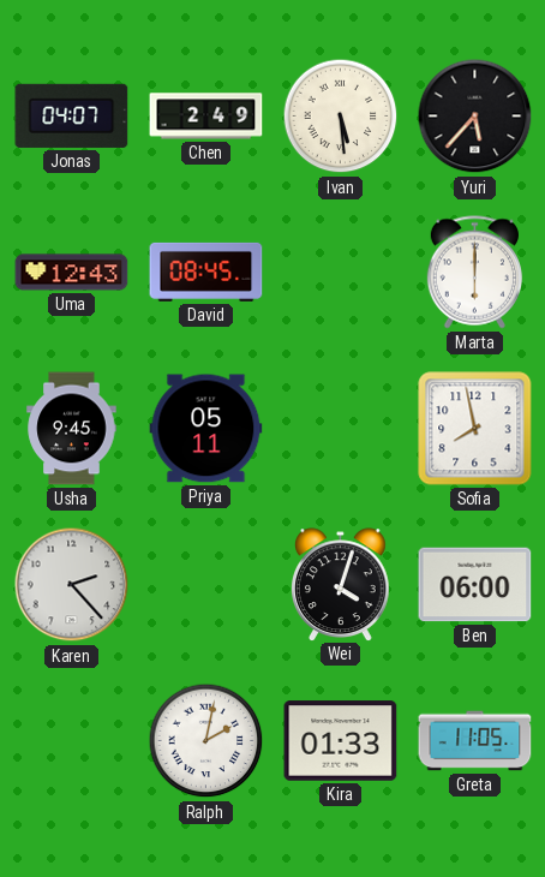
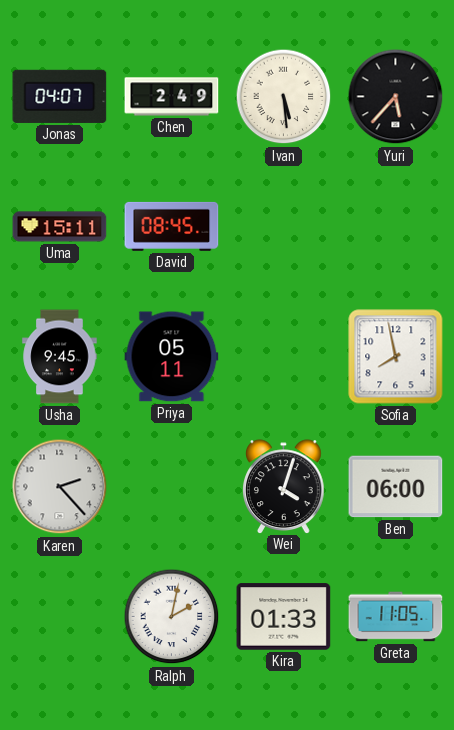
Uma: 12:43 -> 15:11
Marta: 6:00 -> none
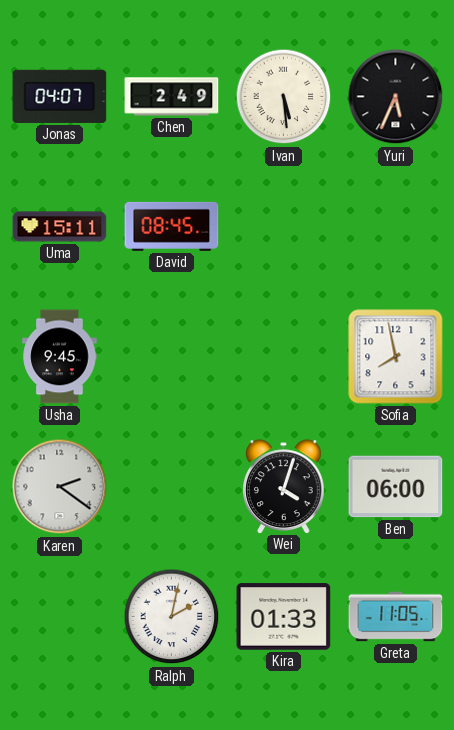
Yuri: 5:37 -> 5:34
Priya: 05:11 -> none
Karen: 2:23 -> 2:21
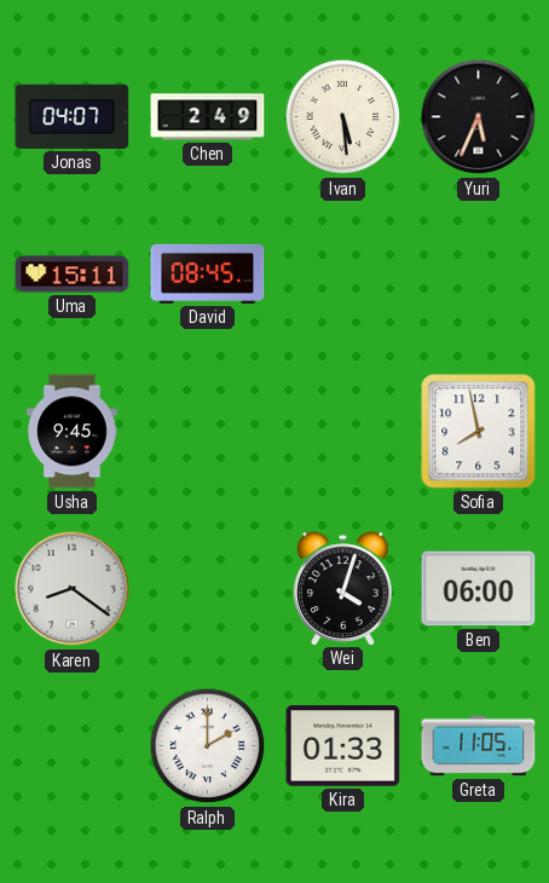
Karen: 2:21 -> 8:21
Ralph: 2:02 -> 2:00
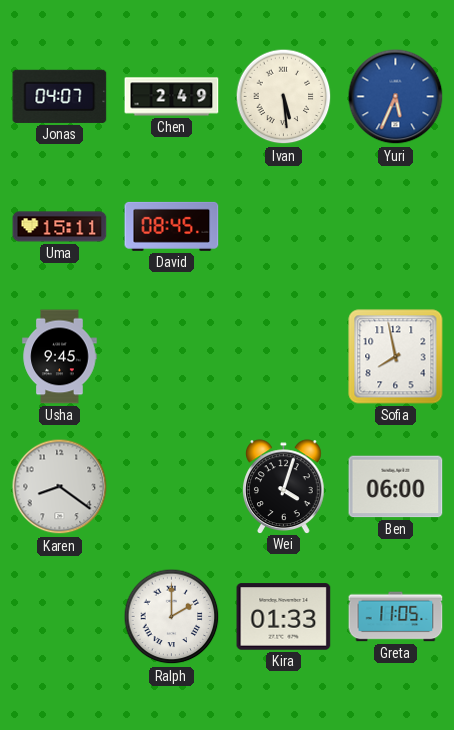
Yuri dial: black -> blue
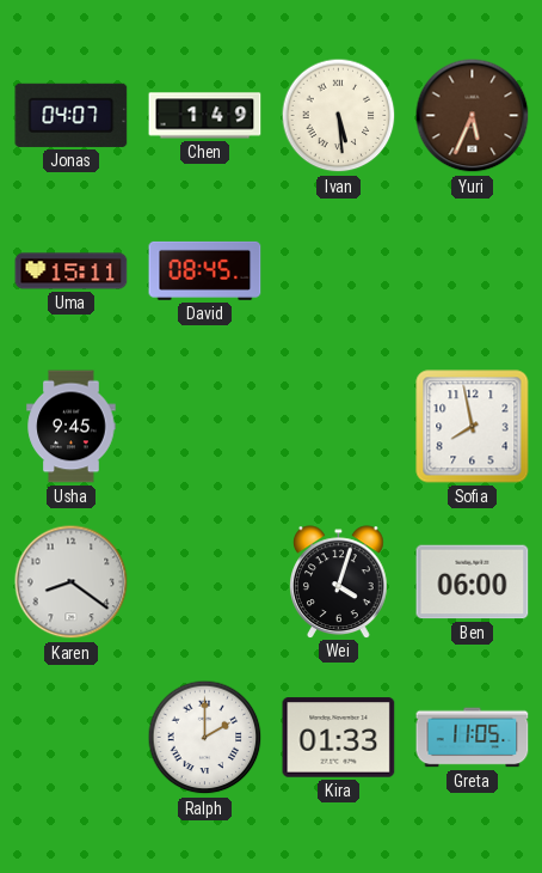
Chen: 2:49 -> 1:49
Yuri dial: blue -> brown
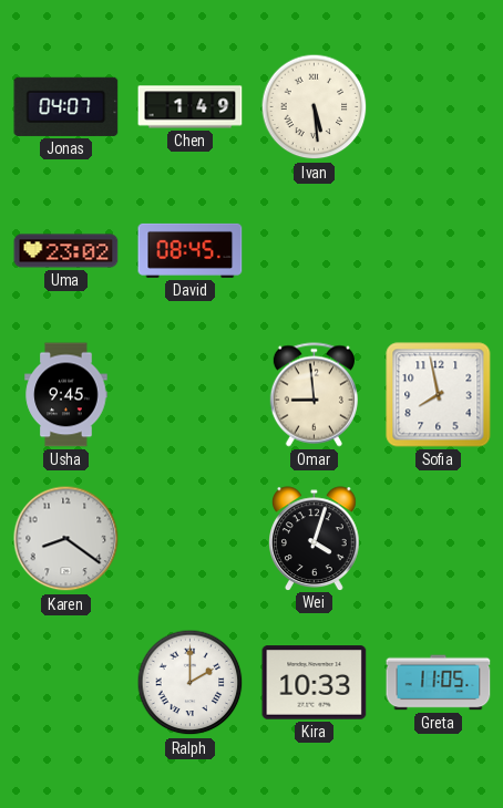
Yuri: 5:34 -> none
Uma: 15:11 -> 23:02
Omar: none -> 8:59
Ben: 06:00 -> none
Kira: 01:33 -> 10:33
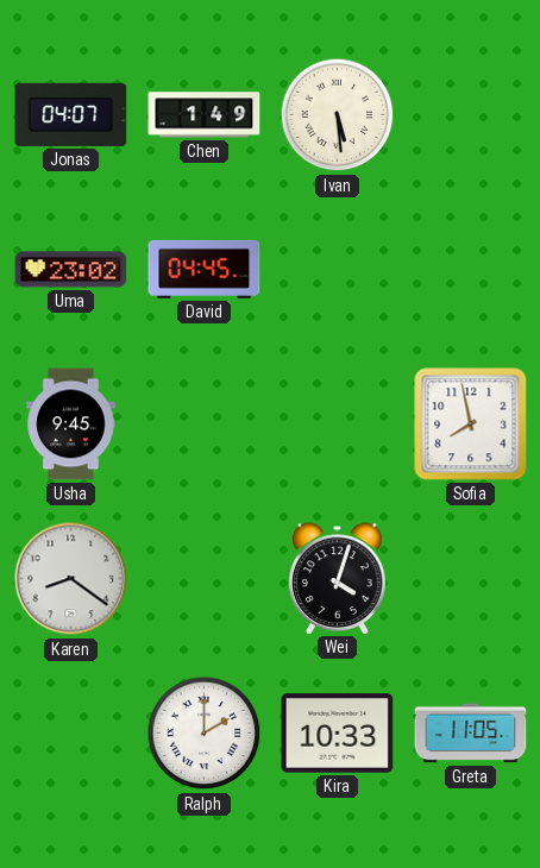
David: 08:45 -> 04:45
Omar: 8:59 -> none
